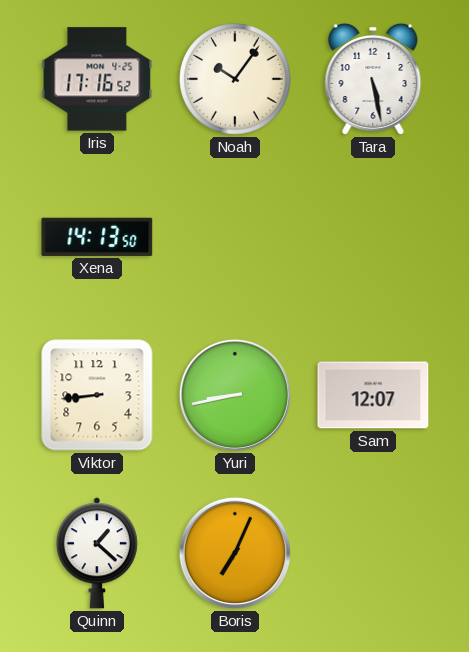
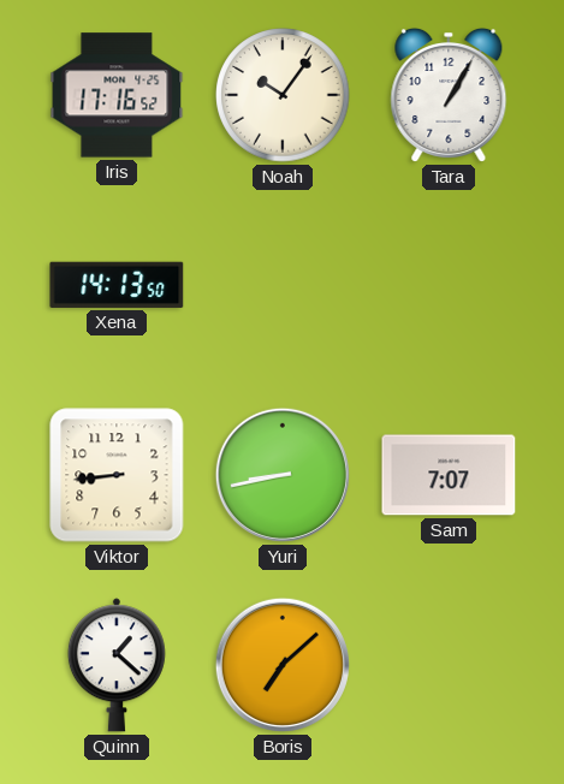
Tara: 5:28 -> 1:05
Sam: 12:07 -> 7:07
Boris: 7:04 -> 7:08
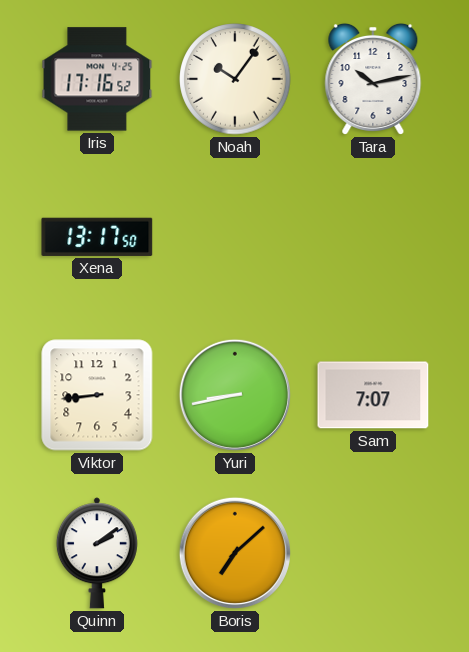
Tara: 1:05 -> 10:13
Xena: 14:13 -> 13:17
Quinn: 1:22 -> 2:09
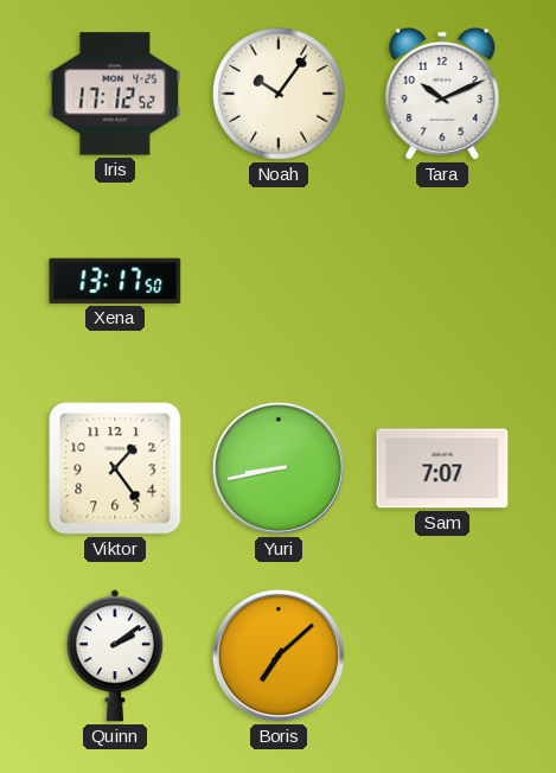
Iris: 17:16 -> 17:12
Tara: 10:13 -> 10:11
Viktor: 8:44 -> 1:24
